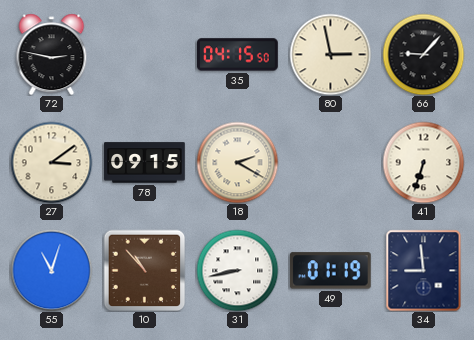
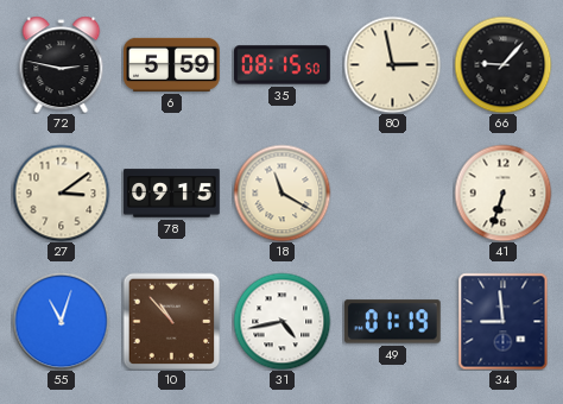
6: none -> 5:59
35: 04:15 -> 08:15
18: 2:20 -> 11:20
31: 8:43 -> 4:43
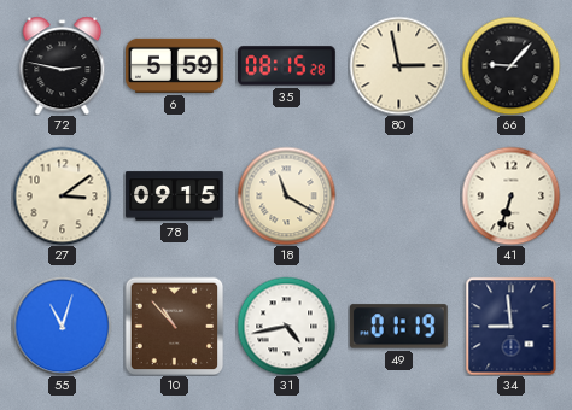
35: 08:15:50 -> 08:15:28
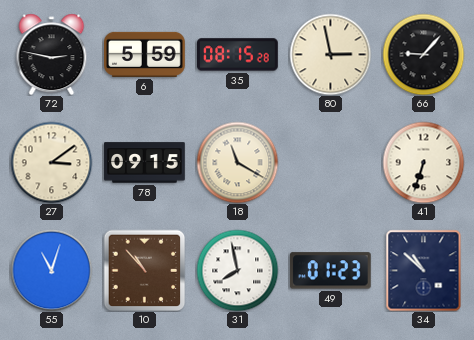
31: 4:43 -> 7:58
49: 01:19 -> 01:23
34: 8:59 -> 10:52
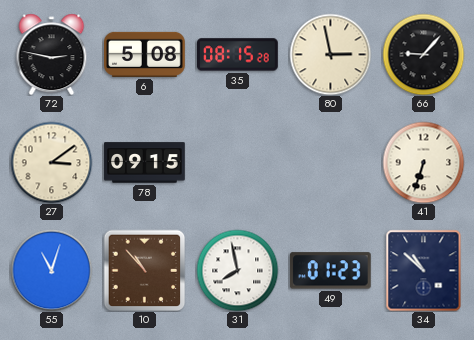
6: 5:59 -> 5:08
18: 11:20 -> none
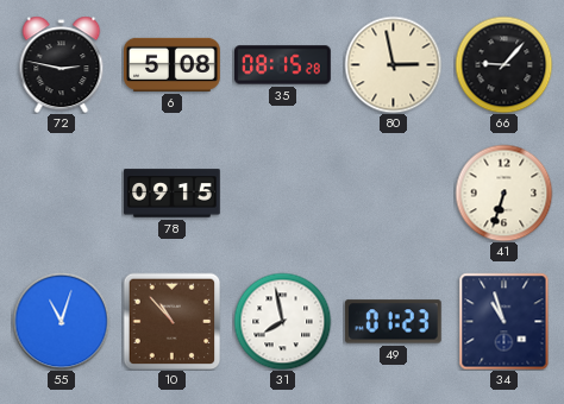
27: 3:09 -> none
34: 10:52 -> 10:57
